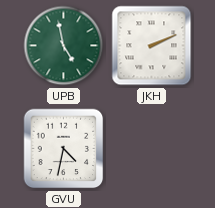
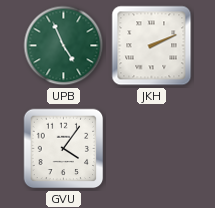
UPB: 4:58 -> 4:56
GVU: 4:32 -> 4:06
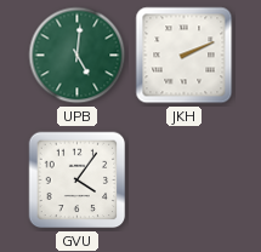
UPB: 4:56 -> 5:01
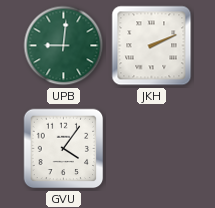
UPB: 5:01 -> 9:01
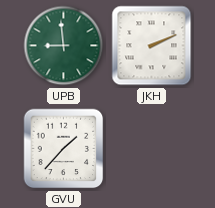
UPB: 9:01 -> 8:59
GVU: 4:06 -> 1:37
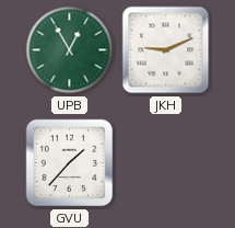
UPB: 8:59 -> 12:55
JKH: 2:11 -> 9:11
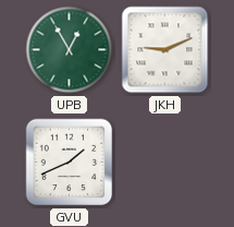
GVU: 1:37 -> 1:41
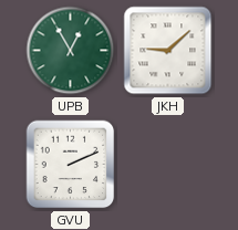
JKH: 9:11 -> 9:08
GVU: 1:41 -> 2:11
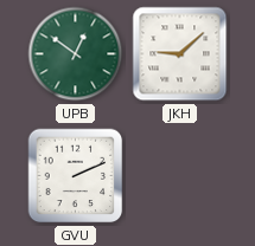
UPB: 12:55 -> 12:51
